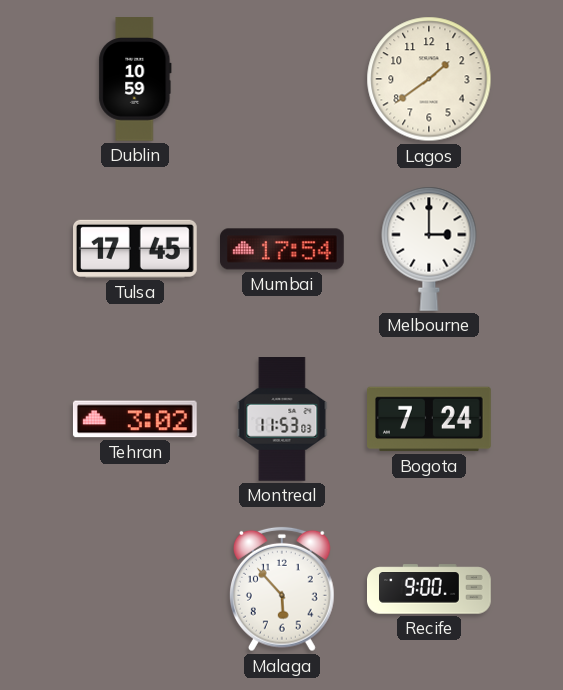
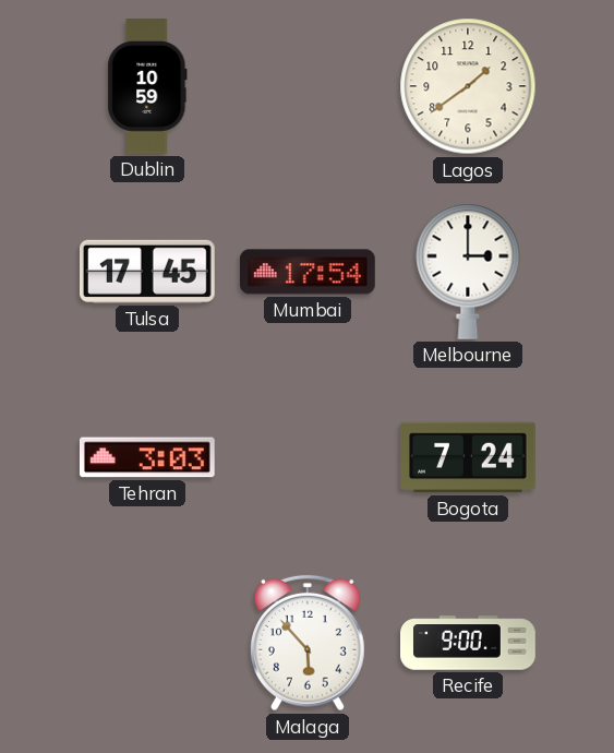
Tehran: 3:02 -> 3:03
Montreal: 11:53 -> none
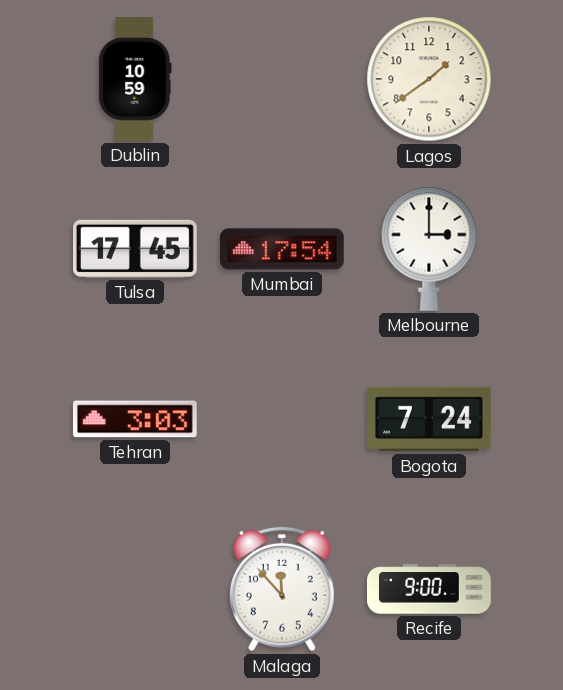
Malaga: 5:53 -> 11:53
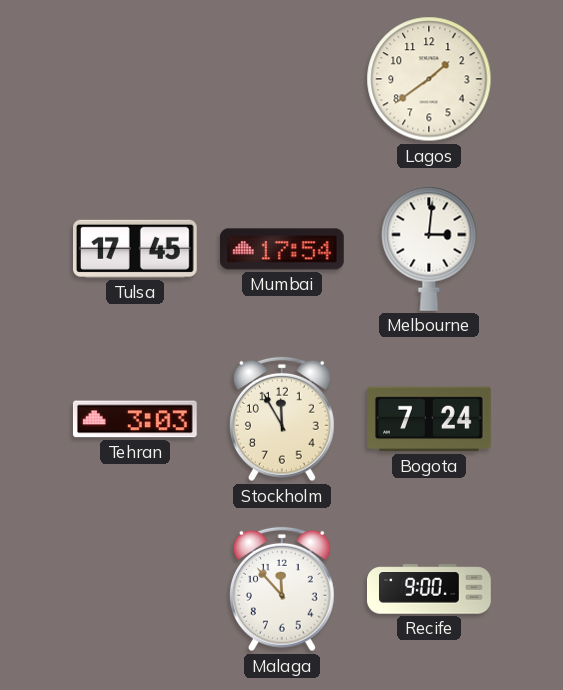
Dublin: 10:59 -> none
Melbourne: 3:00 -> 3:01
Stockholm: none -> 11:55
